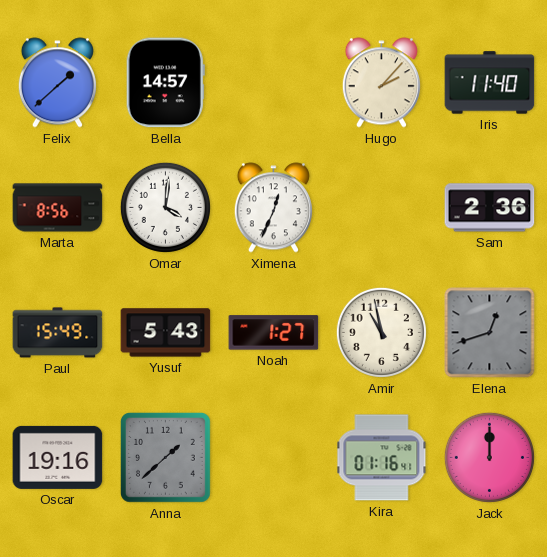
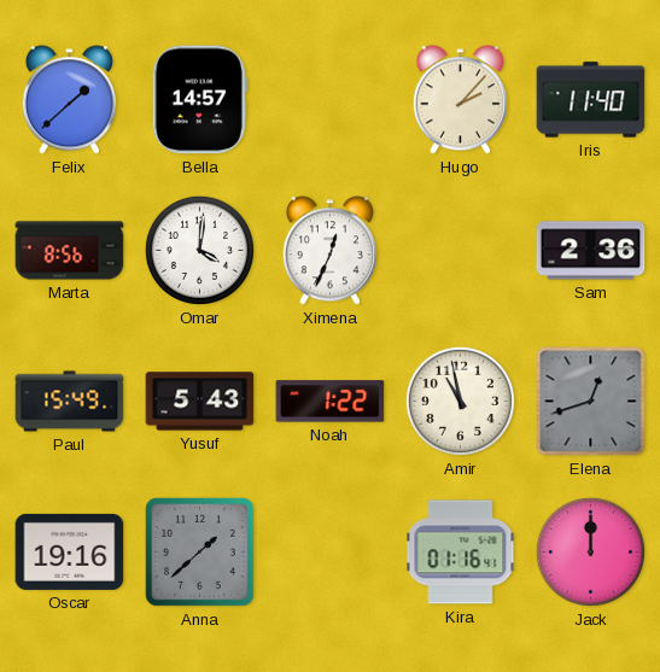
Noah: 1:27 -> 1:22
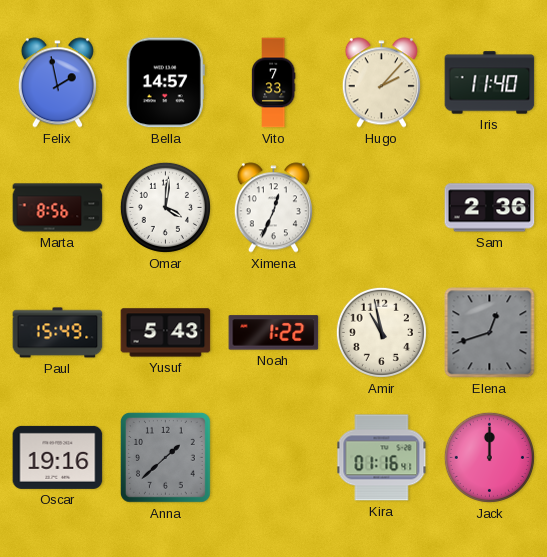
Felix: 1:38 -> 1:58
Vito: none -> 7:33
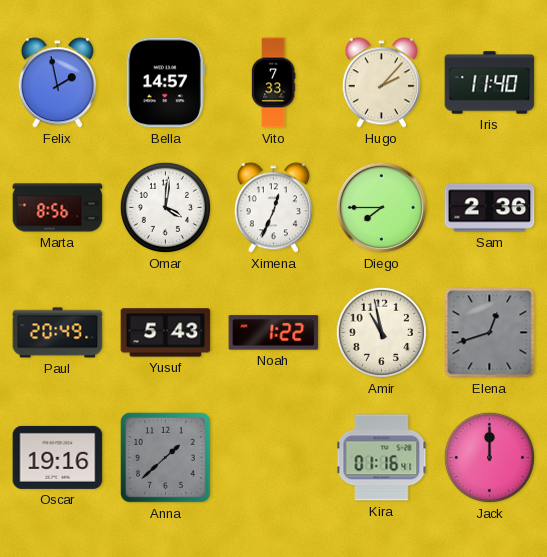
Diego: none -> 7:45
Paul: 15:49 -> 20:49
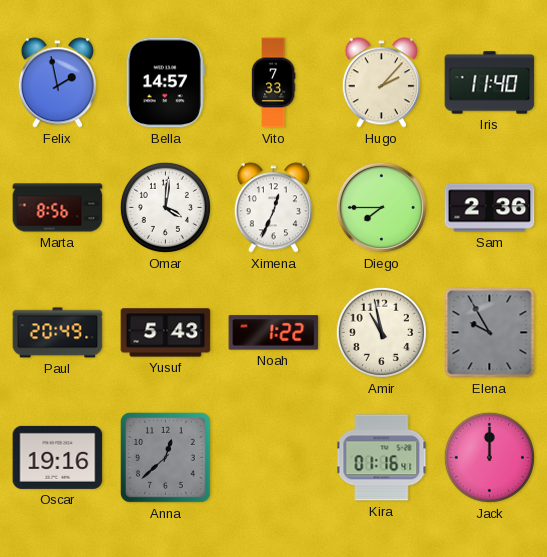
Elena: 12:42 -> 9:55
Anna: 1:38 -> 12:38
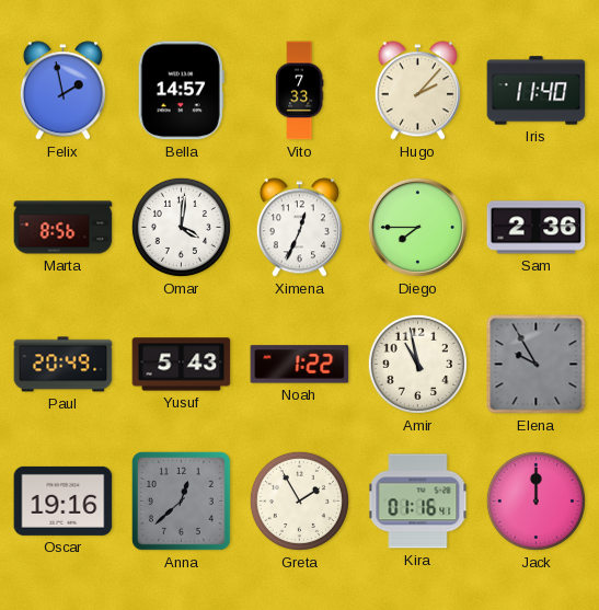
Greta: none -> 1:55
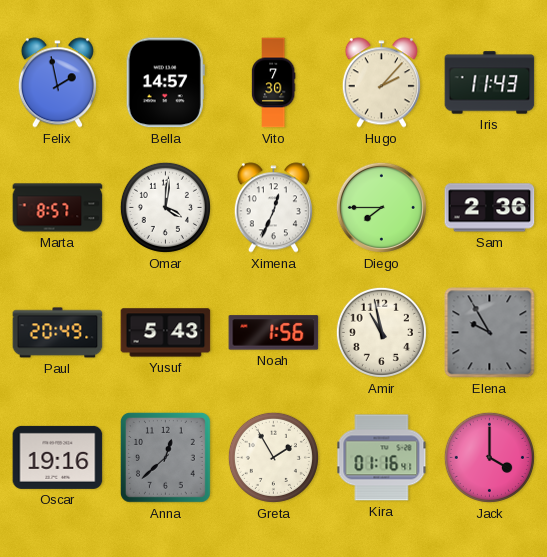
Vito: 7:33 -> 7:30
Iris: 11:40 -> 11:43
Marta: 8:56 -> 8:57
Noah: 1:22 -> 1:56
Jack: 12:00 -> 4:00
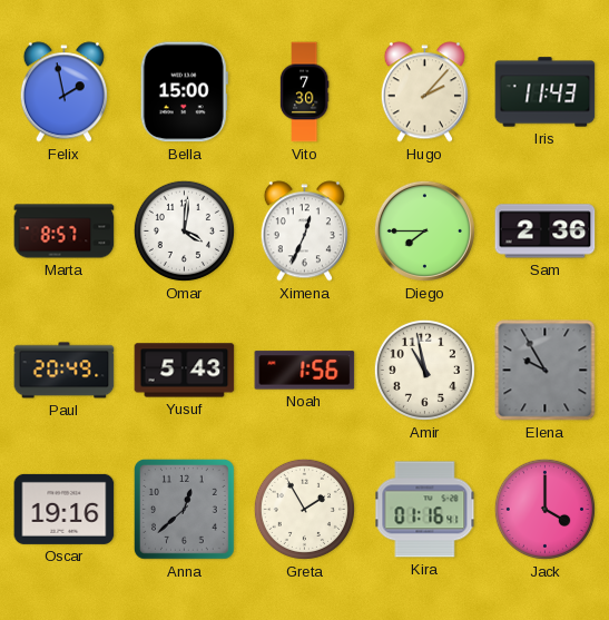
Bella: 14:57 -> 15:00
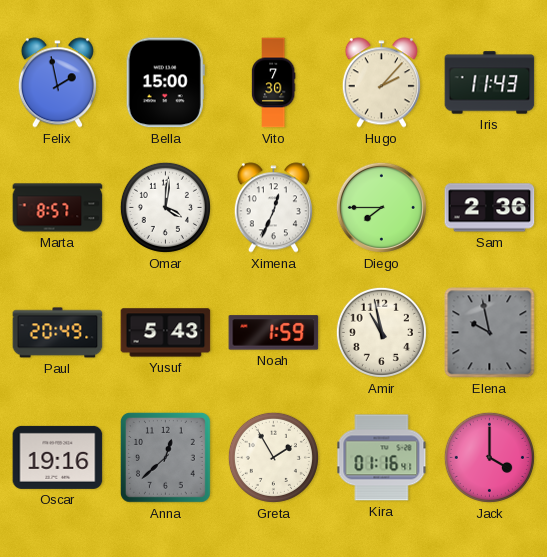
Noah: 1:56 -> 1:59
Elena: 9:55 -> 9:58
